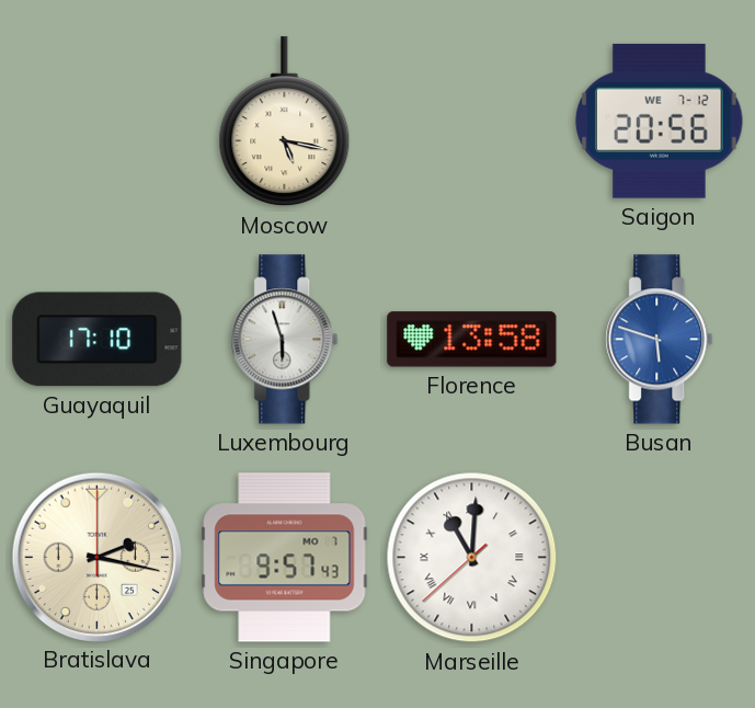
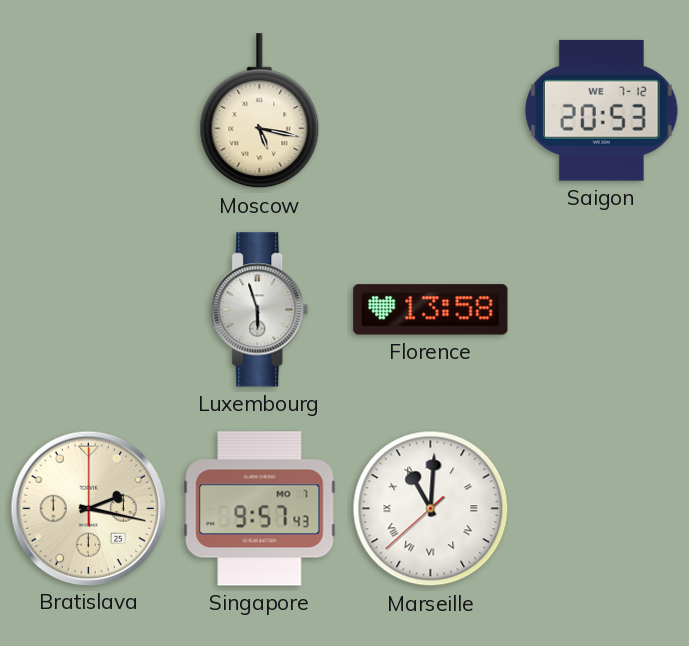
Saigon: 20:56 -> 20:53
Guayaquil: 17:10 -> none
Busan: 5:48 -> none
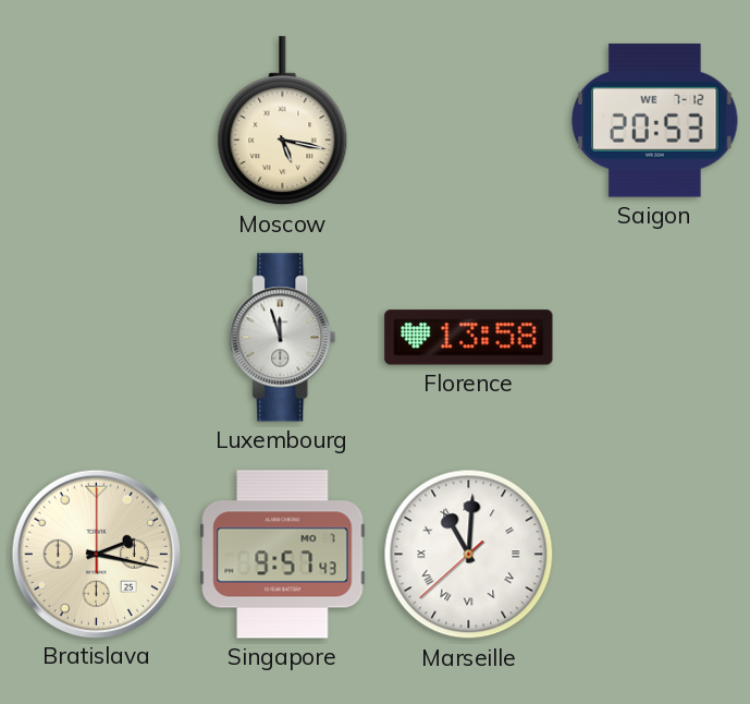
Luxembourg: 5:57 -> 11:57
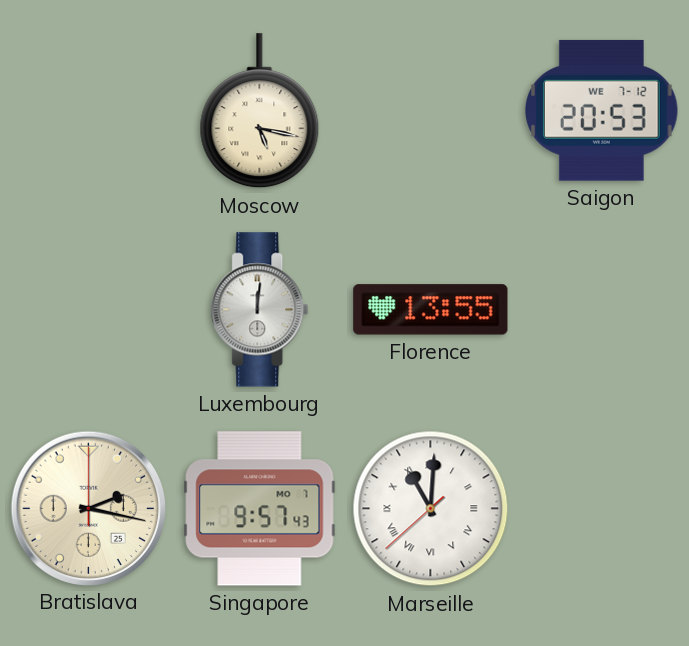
Luxembourg: 11:57 -> 12:01
Florence: 13:58 -> 13:55
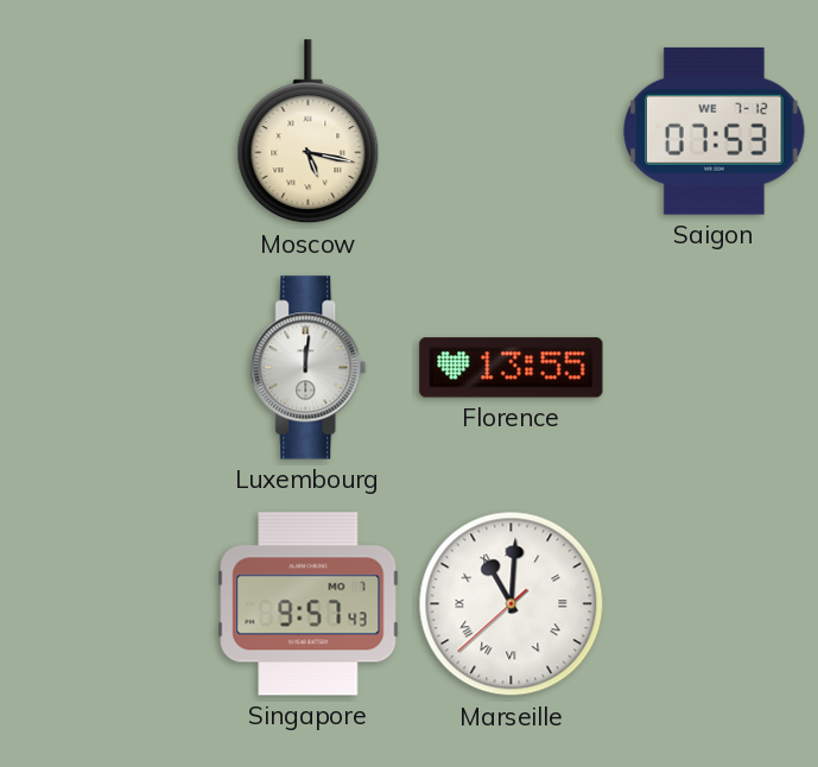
Saigon: 20:53 -> 07:53
Bratislava: 2:17 -> none
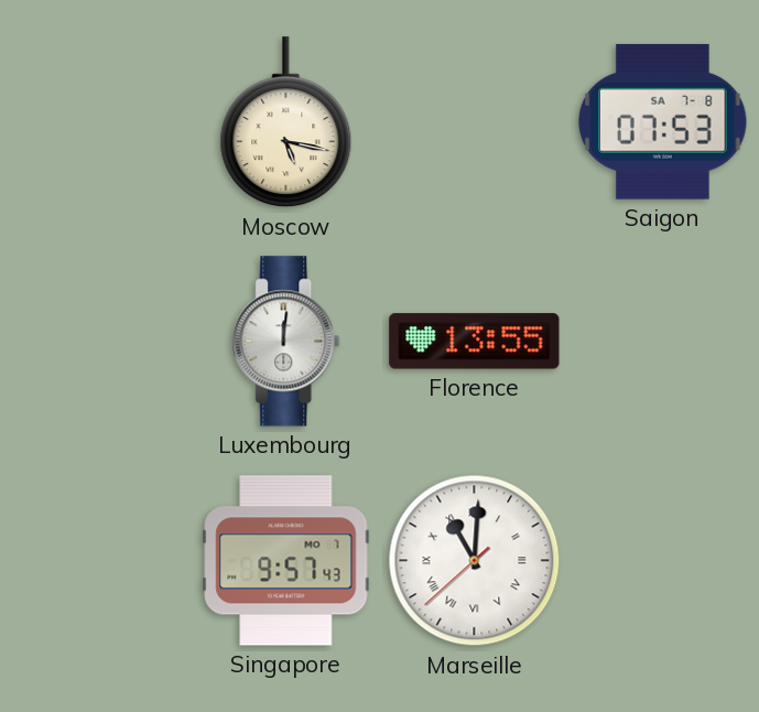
Saigon date: WE 7-12 -> SA 7-8
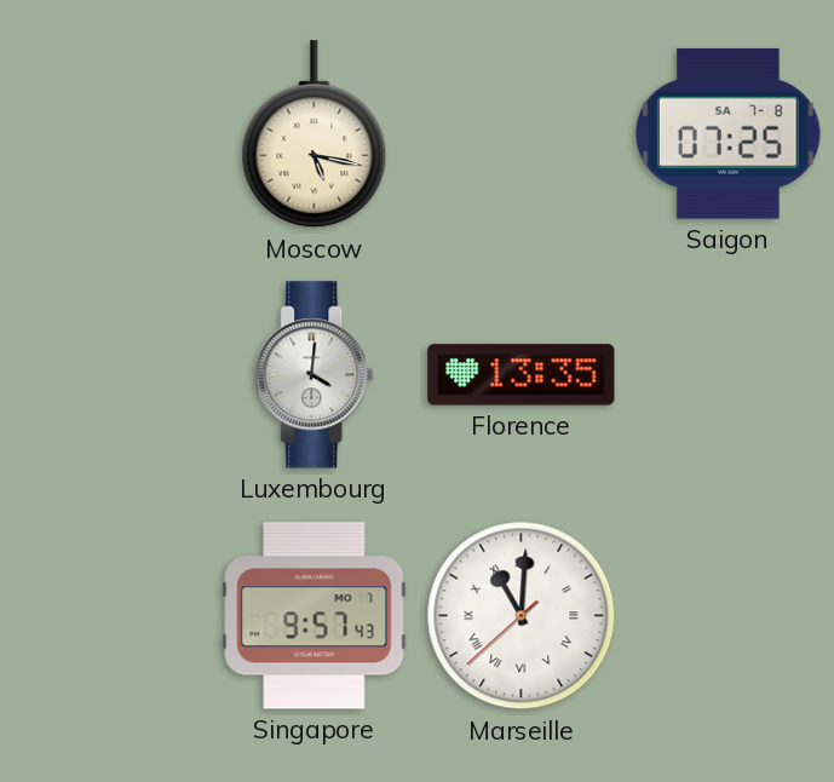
Saigon: 07:53 -> 07:25
Luxembourg: 12:01 -> 4:01
Florence: 13:55 -> 13:35
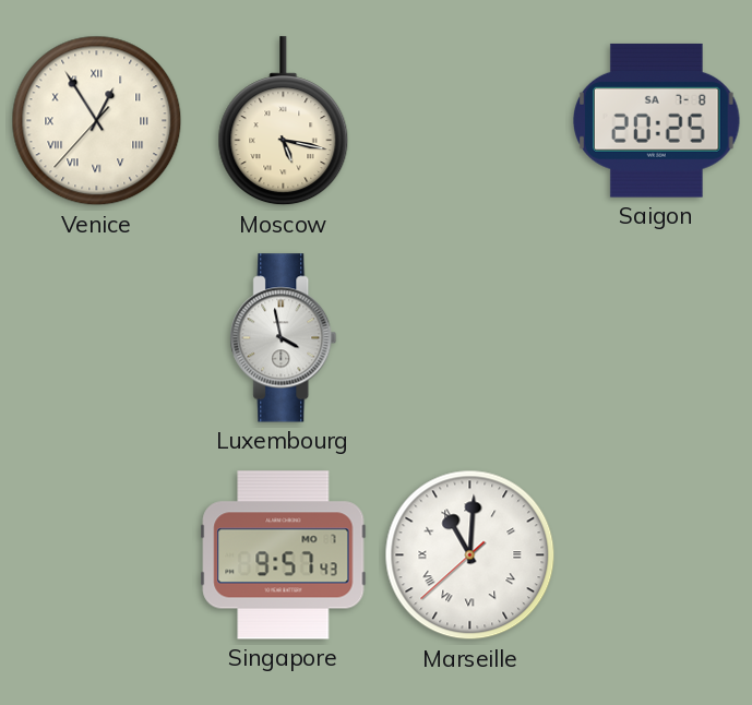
Venice: none -> 12:54
Saigon: 07:25 -> 20:25
Luxembourg: 4:01 -> 3:58
Florence: 13:35 -> none
